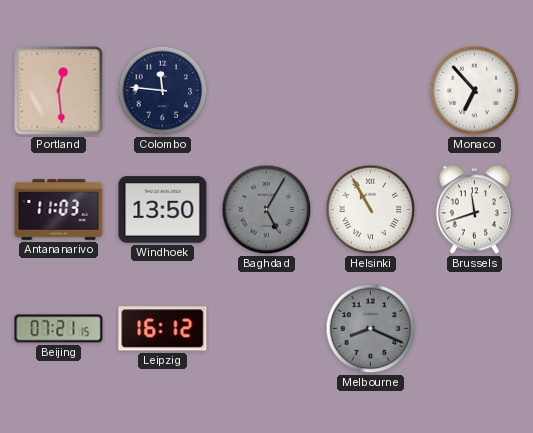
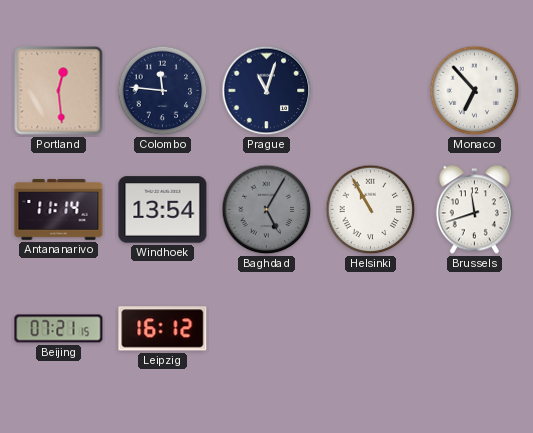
Prague: none -> 11:03
Antananarivo: 11:03 -> 11:14
Windhoek: 13:50 -> 13:54
Melbourne: 8:19 -> none
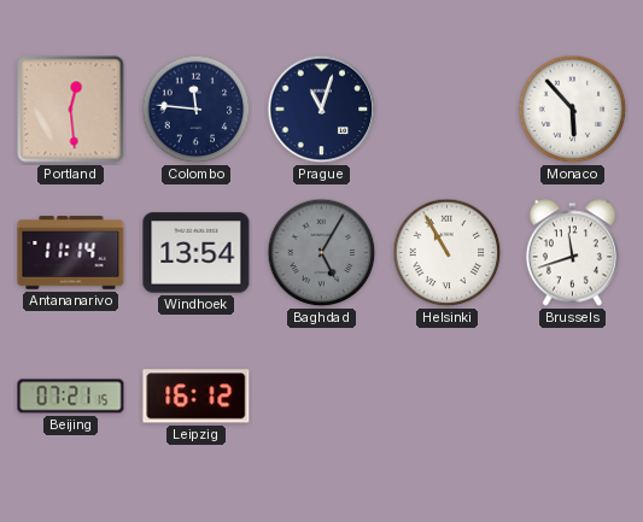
Monaco: 6:53 -> 5:53
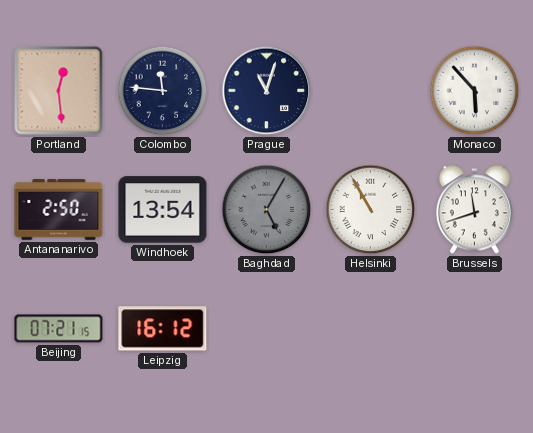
Antananarivo: 11:14 -> 2:50
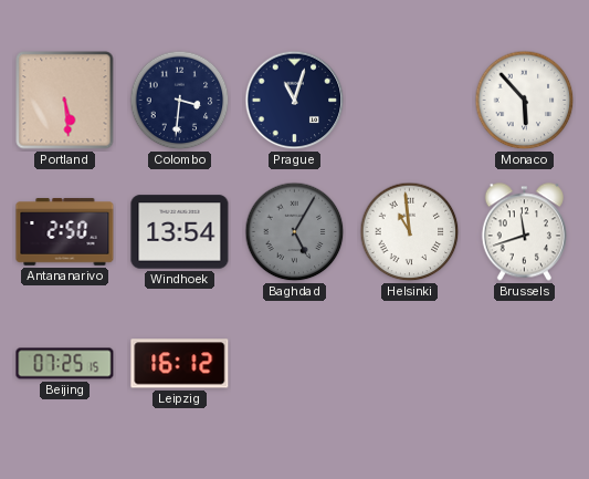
Portland: 12:29 -> 5:29
Colombo: 11:46 -> 3:31
Helsinki: 10:55 -> 10:59
Beijing: 07:21 -> 07:25
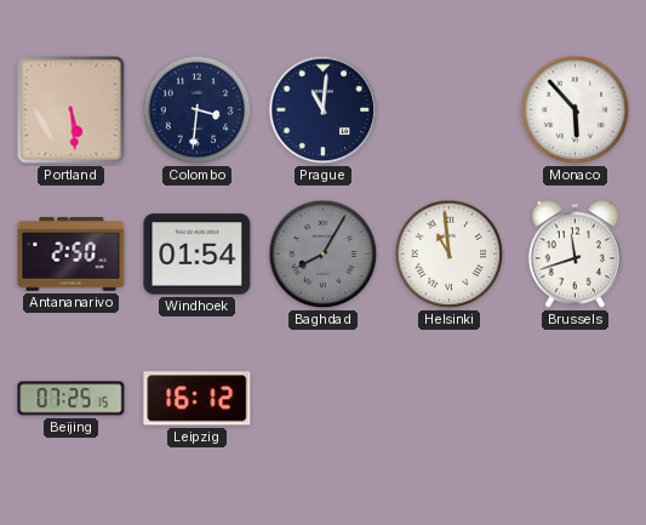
Prague: 11:03 -> 11:01
Windhoek: 13:54 -> 01:54
Baghdad: 5:05 -> 8:05
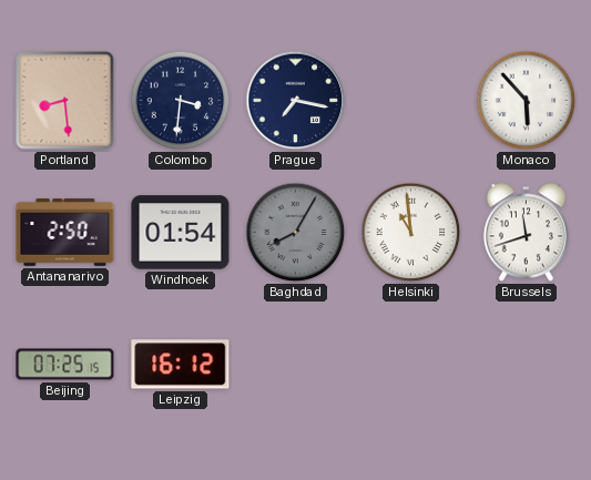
Portland: 5:29 -> 8:29
Prague: 11:01 -> 7:17
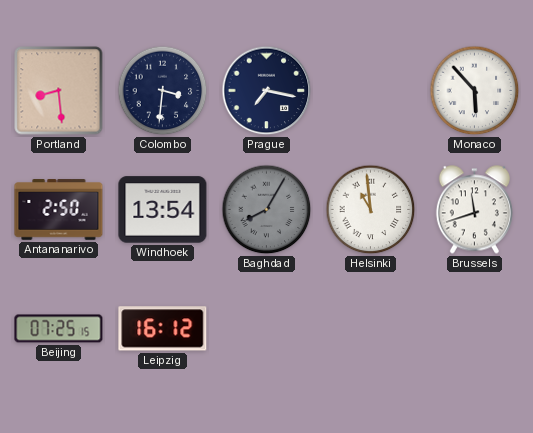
Windhoek: 01:54 -> 13:54
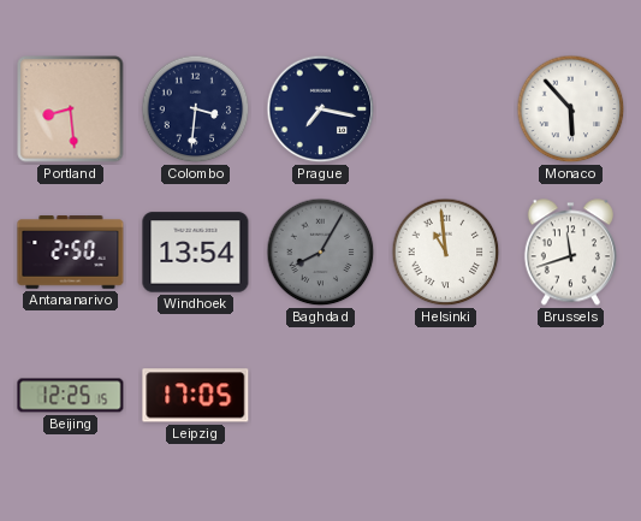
Beijing: 07:25 -> 12:25
Leipzig: 16:12 -> 17:05
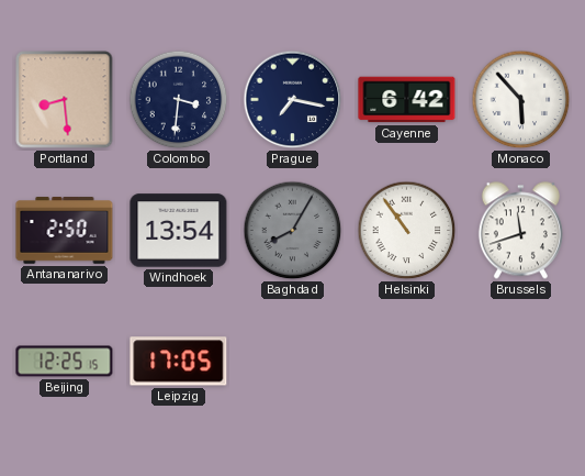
Cayenne: none -> 6:42
Helsinki: 10:59 -> 10:54
